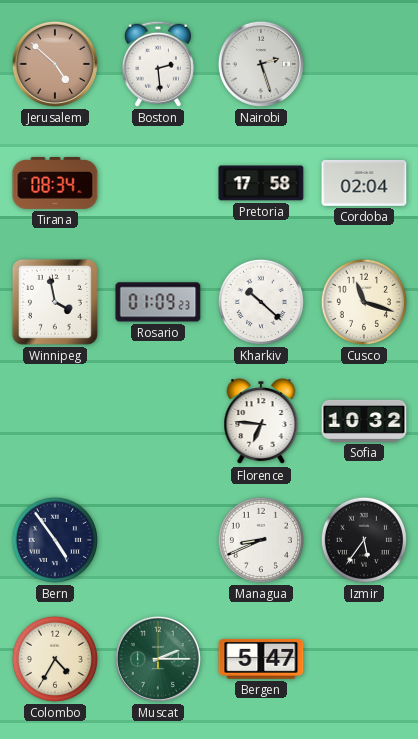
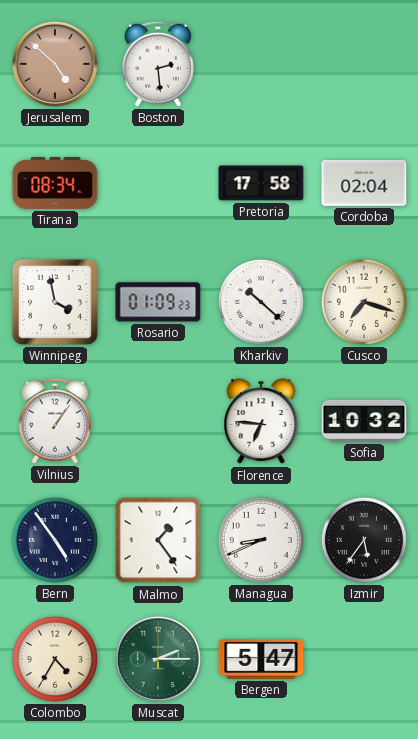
Nairobi: 2:27 -> none
Cusco: 11:18 -> 7:18
Vilnius: none -> 1:06
Malmo: none -> 1:24
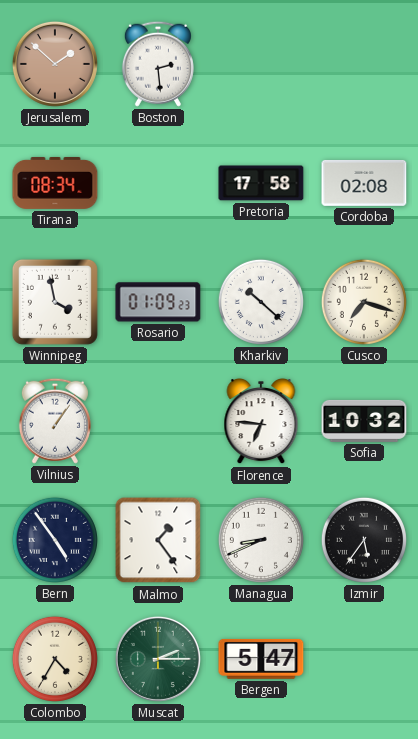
Jerusalem: 4:52 -> 1:52
Cordoba: 02:04 -> 02:08
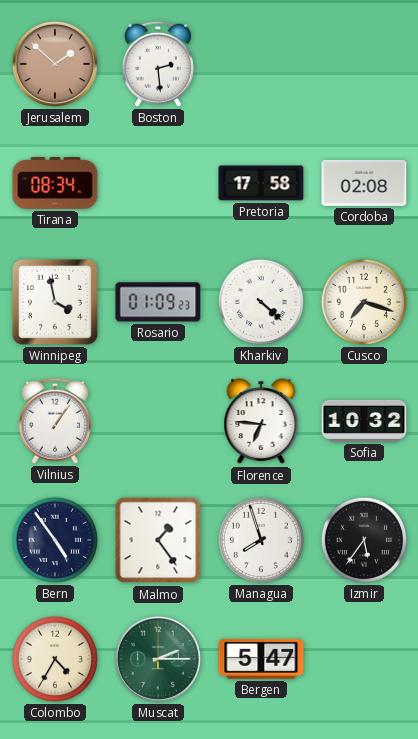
Kharkiv: 10:22 -> 4:22
Managua: 8:41 -> 7:57
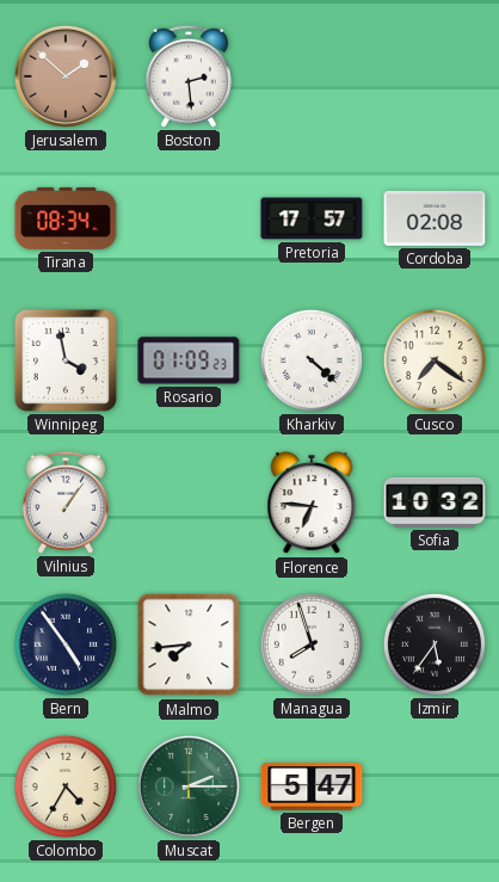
Pretoria: 17:58 -> 17:57
Cusco: 7:18 -> 7:21
Malmo: 1:24 -> 7:44
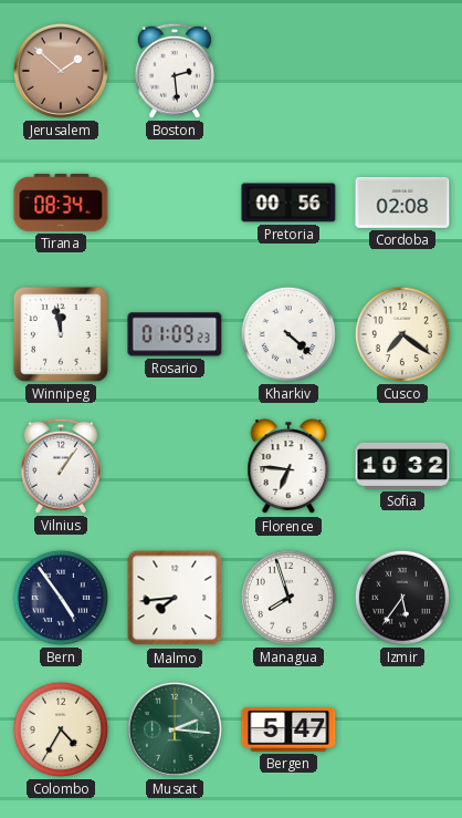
Pretoria: 17:57 -> 00:56
Winnipeg: 3:58 -> 11:58
Muscat: 2:15 -> 2:16
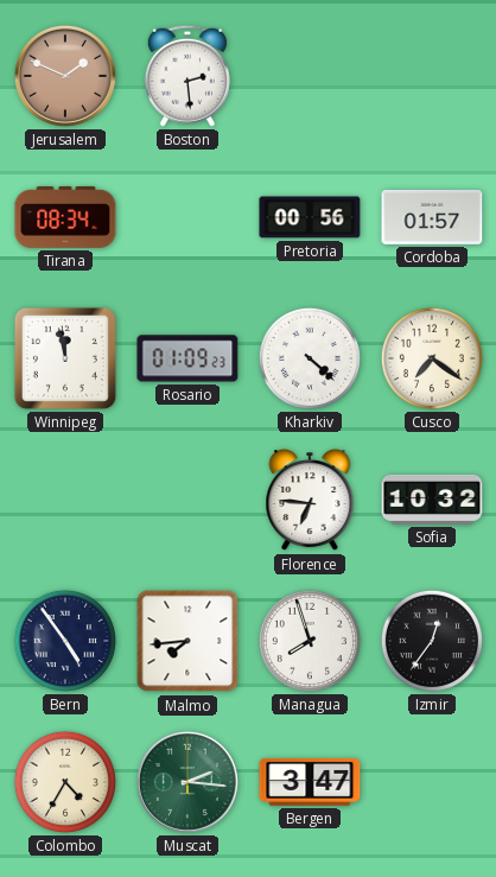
Jerusalem: 1:52 -> 1:49
Cordoba: 02:08 -> 01:57
Vilnius: 1:06 -> none
Izmir: 5:36 -> 12:36
Bergen: 5:47 -> 3:47
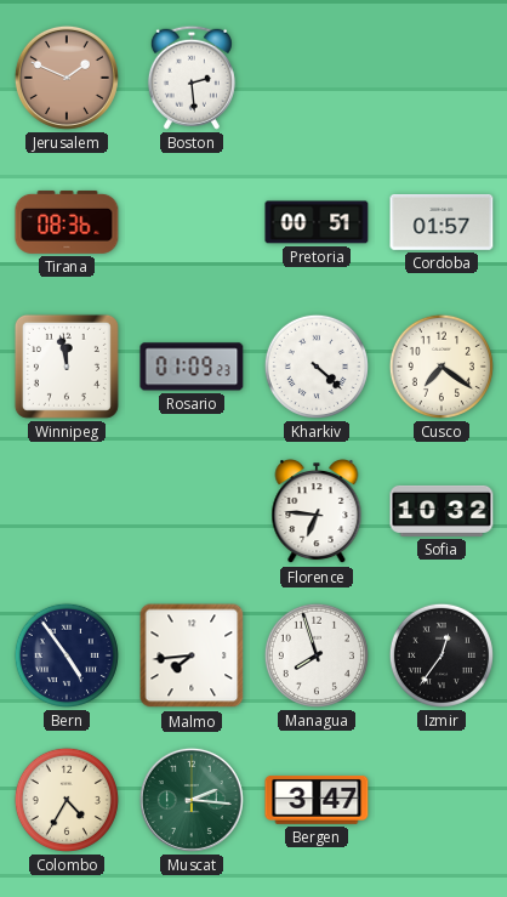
Tirana: 08:34 -> 08:36
Pretoria: 00:56 -> 00:51
